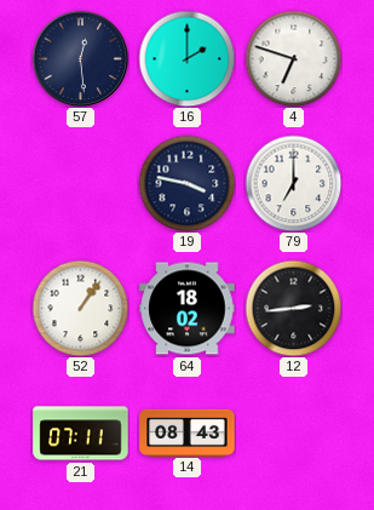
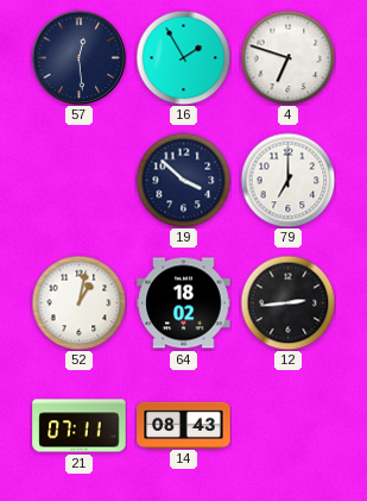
16: 2:00 -> 1:55
19: 3:47 -> 3:52
52: 1:06 -> 1:02
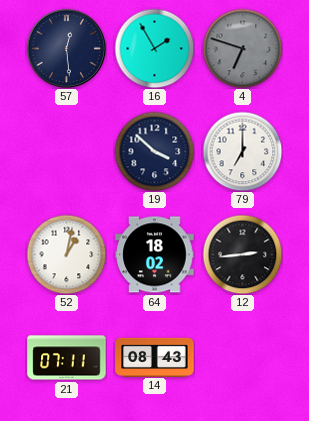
4 dial: white -> grey
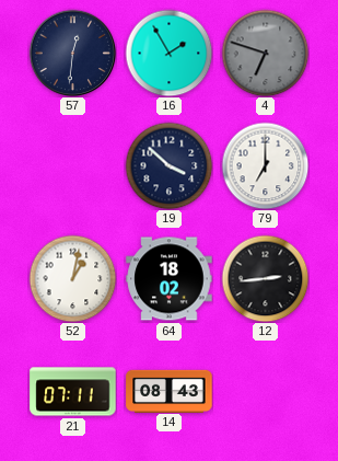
57: 12:29 -> 12:31
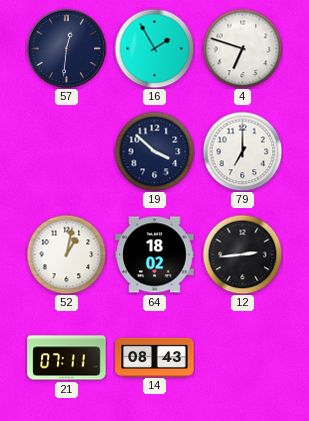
4 dial: grey -> white
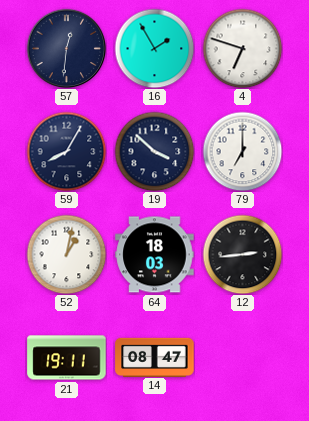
59: none -> 8:05
64: 18:02 -> 18:03
21: 07:11 -> 19:11
14: 08:43 -> 08:47
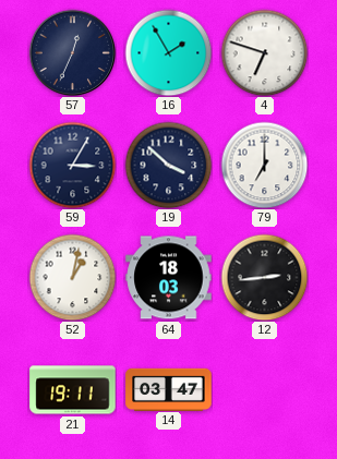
57: 12:31 -> 12:34
59: 8:05 -> 3:05
14: 08:47 -> 03:47
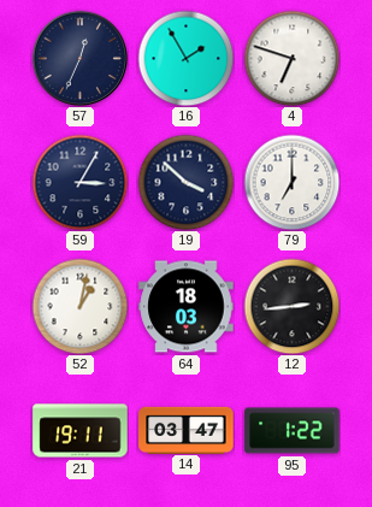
95: none -> 1:22
